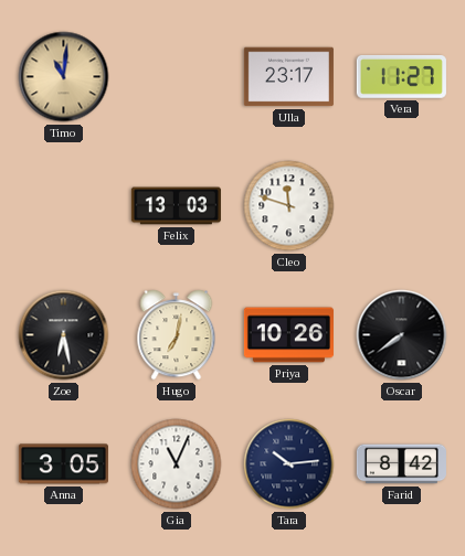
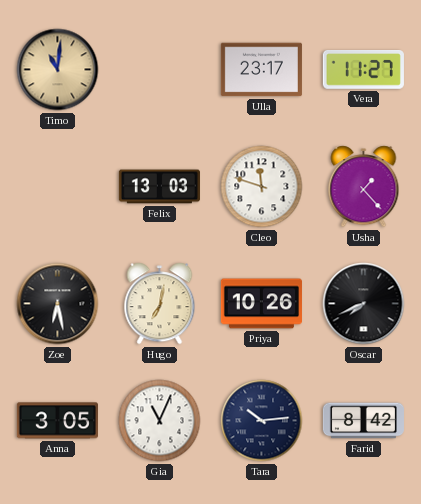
Usha: none -> 1:23
Oscar: 7:39 -> 7:41
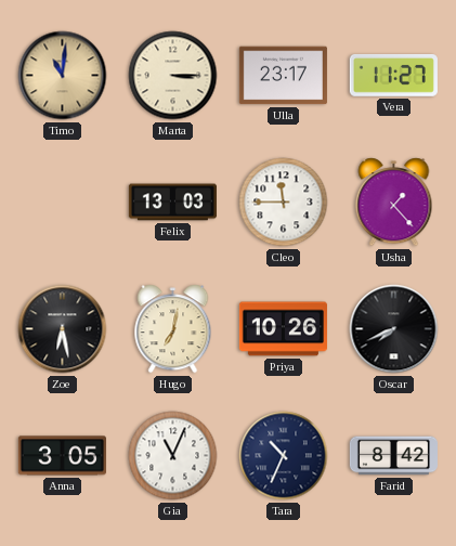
Marta: none -> 3:15
Cleo: 11:48 -> 11:45
Tara: 10:14 -> 10:34
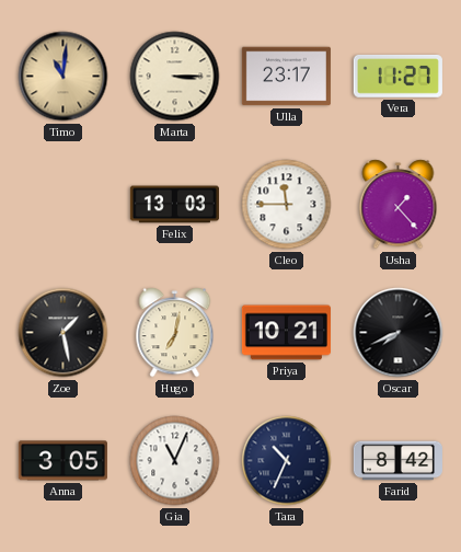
Zoe: 6:28 -> 1:28
Priya: 10:26 -> 10:21
